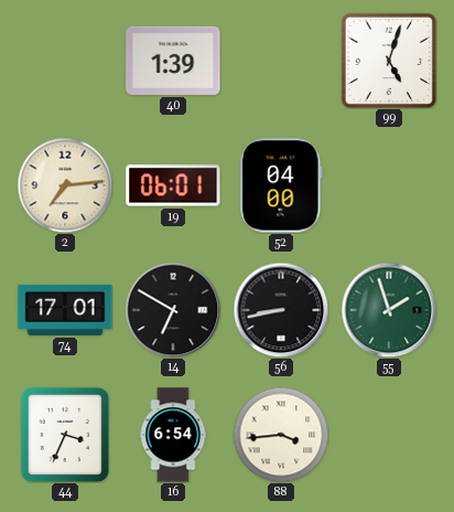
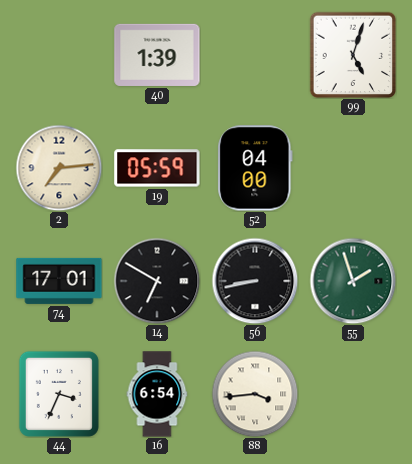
19: 06:01 -> 05:59
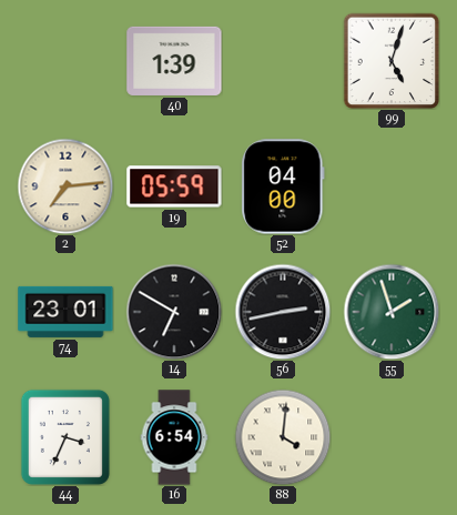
74: 17:01 -> 23:01
56: 8:43 -> 2:43
88: 3:44 -> 4:01
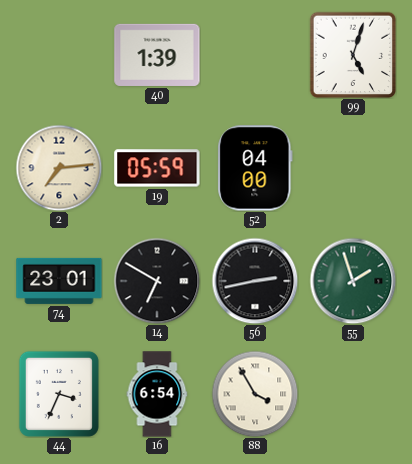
88: 4:01 -> 3:55
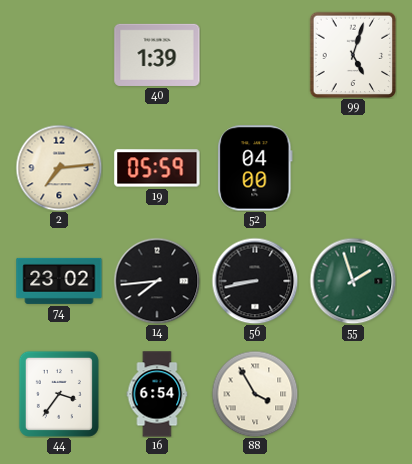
74: 23:01 -> 23:02
14: 6:50 -> 7:44
56: 2:43 -> 8:43
44: 3:34 -> 3:36
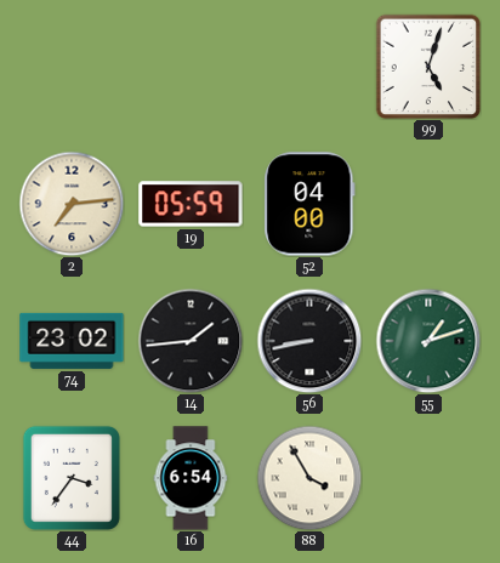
40: 1:39 -> none
14: 7:44 -> 1:44
55: 1:57 -> 1:12
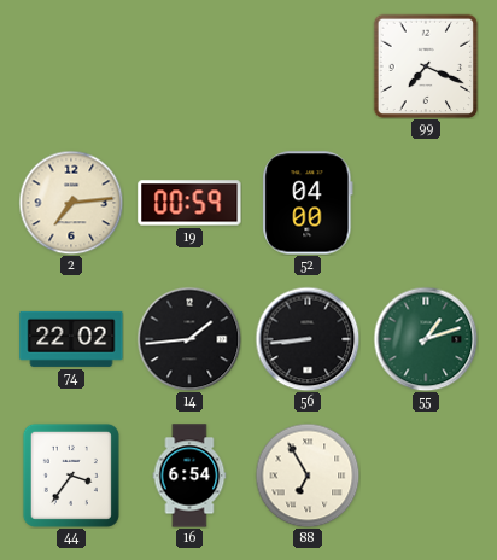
99: 5:03 -> 7:19
19: 05:59 -> 00:59
74: 23:02 -> 22:02
56: 8:43 -> 8:44
88: 3:55 -> 6:55
